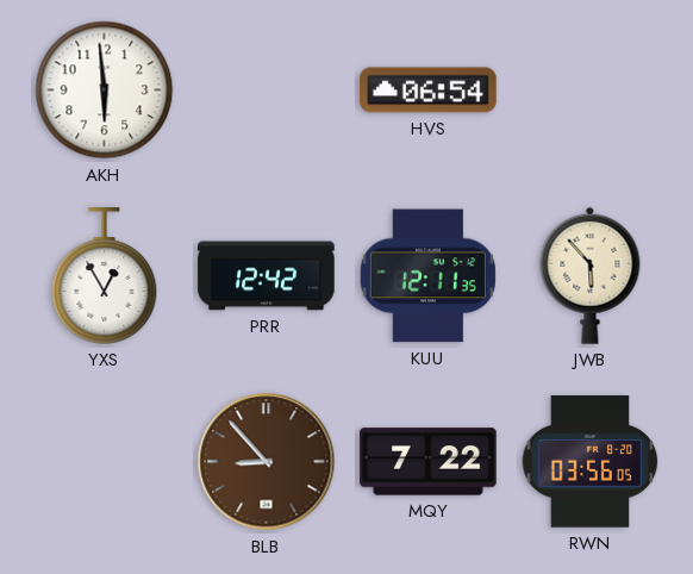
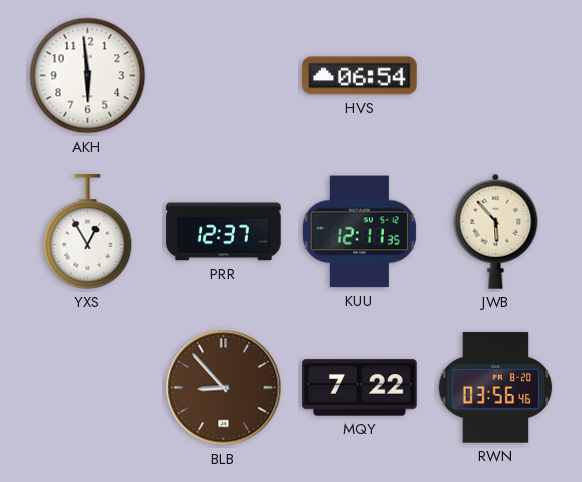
PRR: 12:42 -> 12:37
RWN: 03:56:05 -> 03:56:46
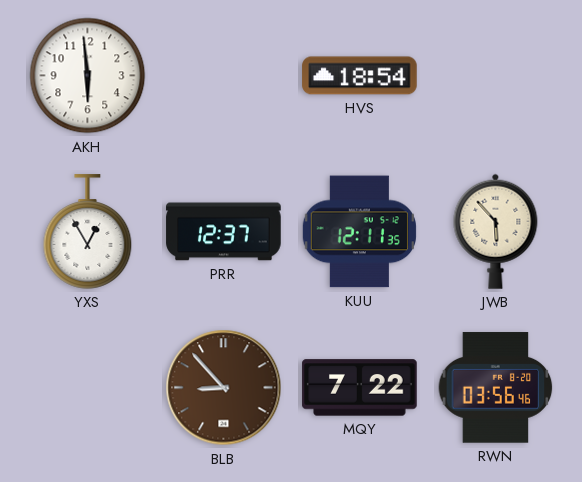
HVS: 06:54 -> 18:54
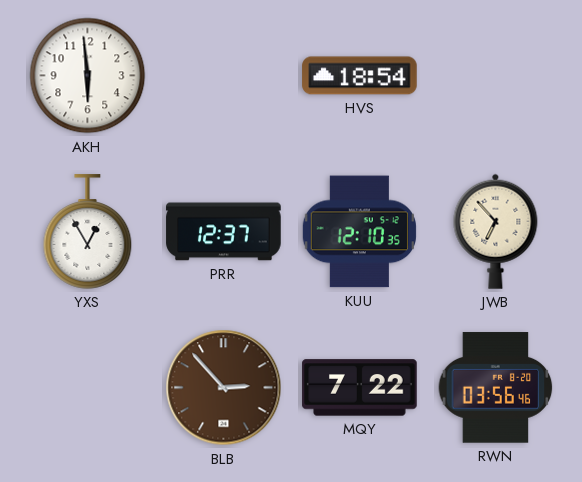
KUU: 12:11 -> 12:10
JWB: 5:53 -> 6:53
BLB: 8:53 -> 2:53
